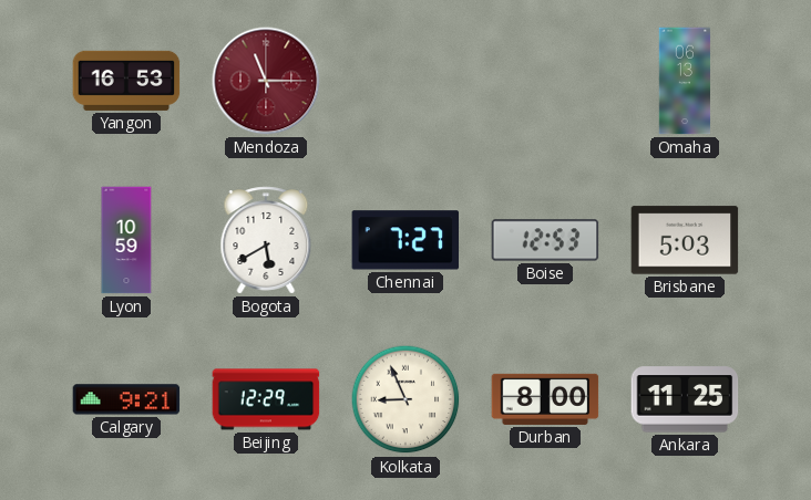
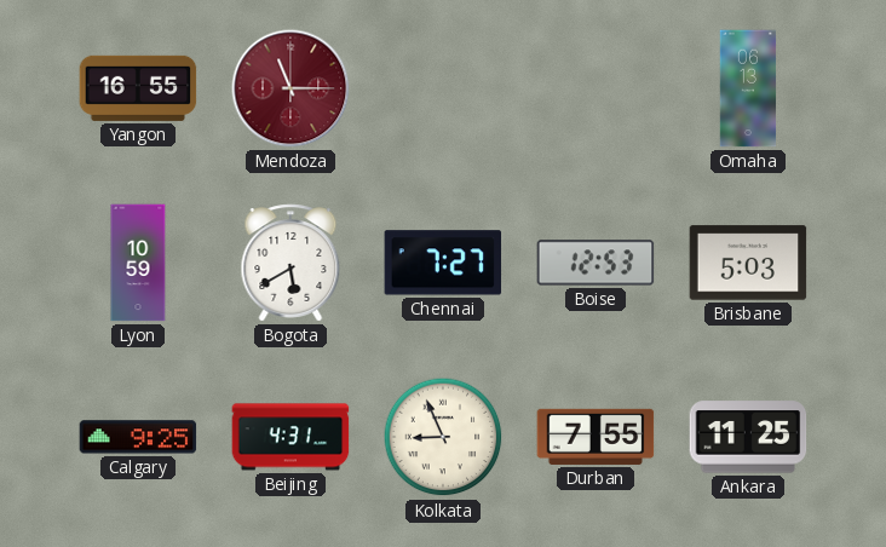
Yangon: 16:53 -> 16:55
Calgary: 9:21 -> 9:25
Beijing: 12:29 -> 4:31
Durban: 8:00 -> 7:55
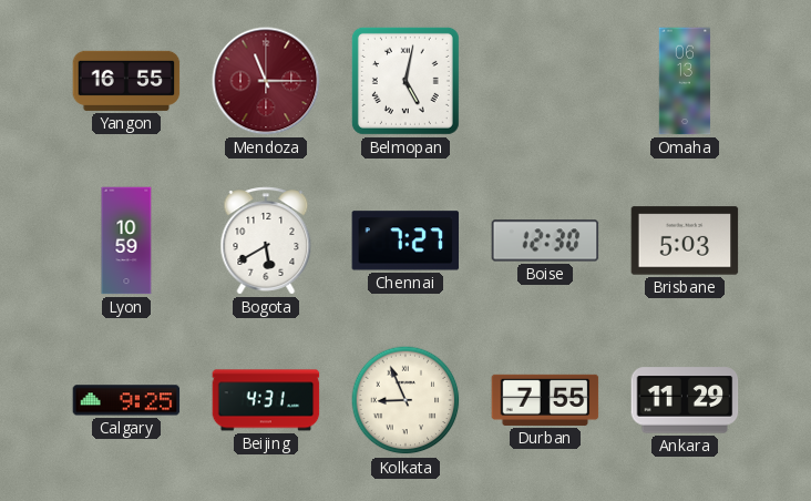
Belmopan: none -> 5:02
Boise: 12:53 -> 12:30
Ankara: 11:25 -> 11:29
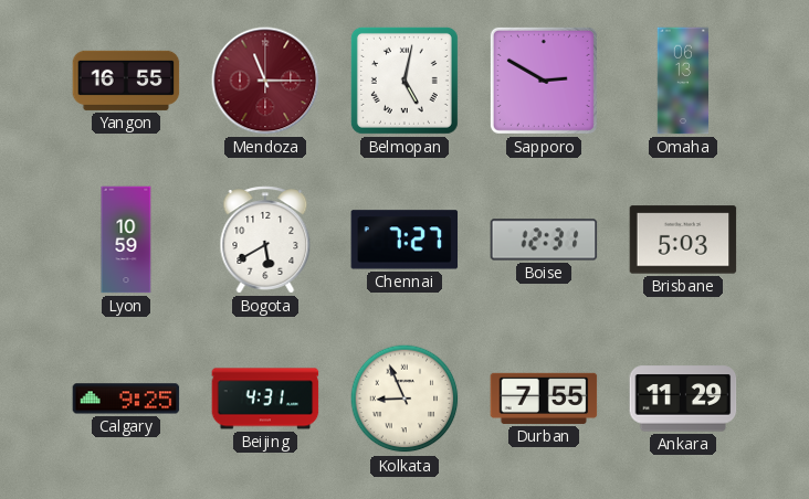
Sapporo: none -> 2:50
Boise: 12:30 -> 12:31
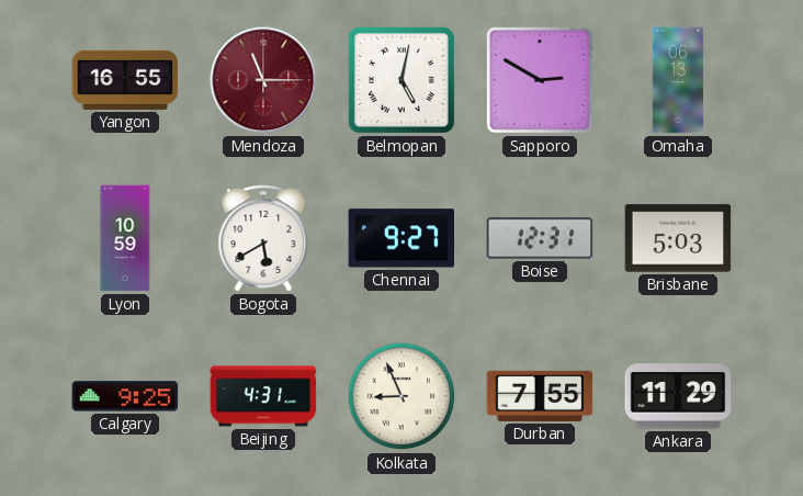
Chennai: 7:27 -> 9:27
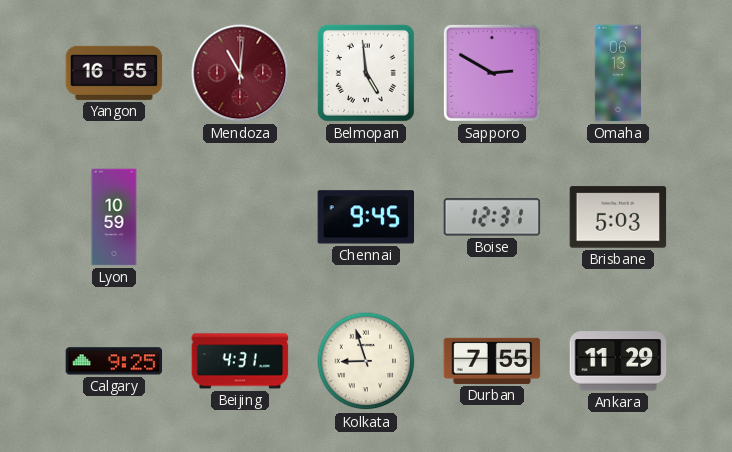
Mendoza: 11:15 -> 11:01
Belmopan: 5:02 -> 4:59
Bogota: 5:40 -> none
Chennai: 9:27 -> 9:45
Kolkata: 8:56 -> 8:57
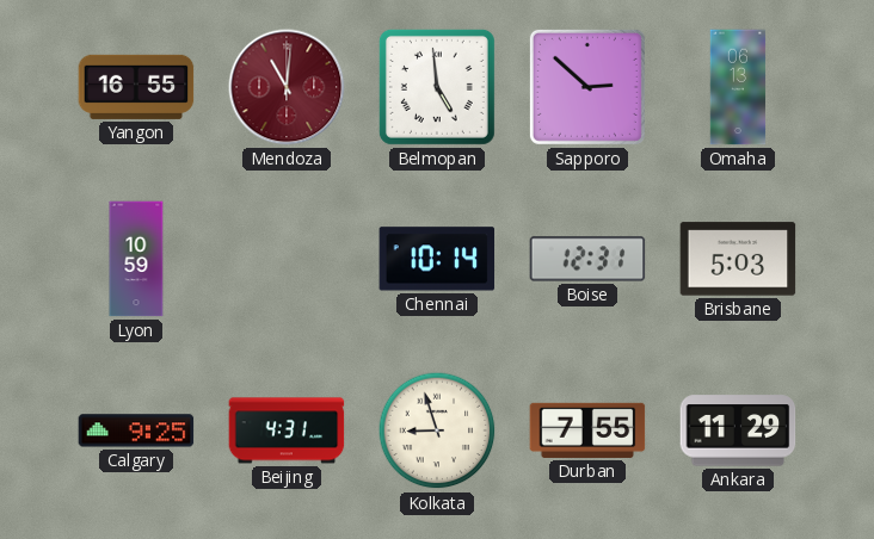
Sapporo: 2:50 -> 2:52
Chennai: 9:45 -> 10:14
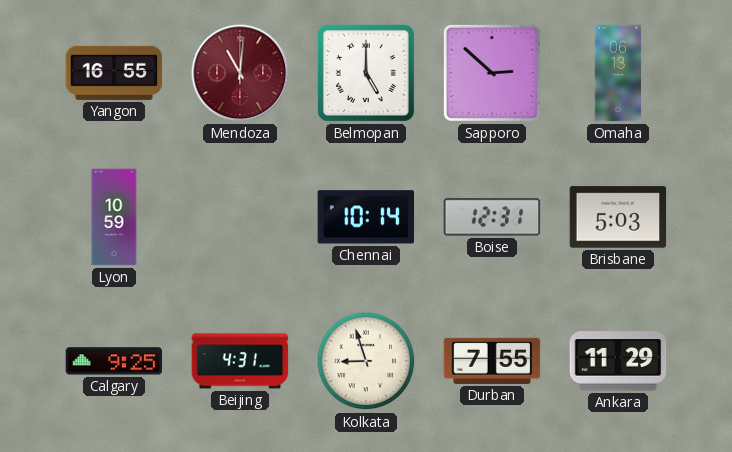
Belmopan: 4:59 -> 5:00
